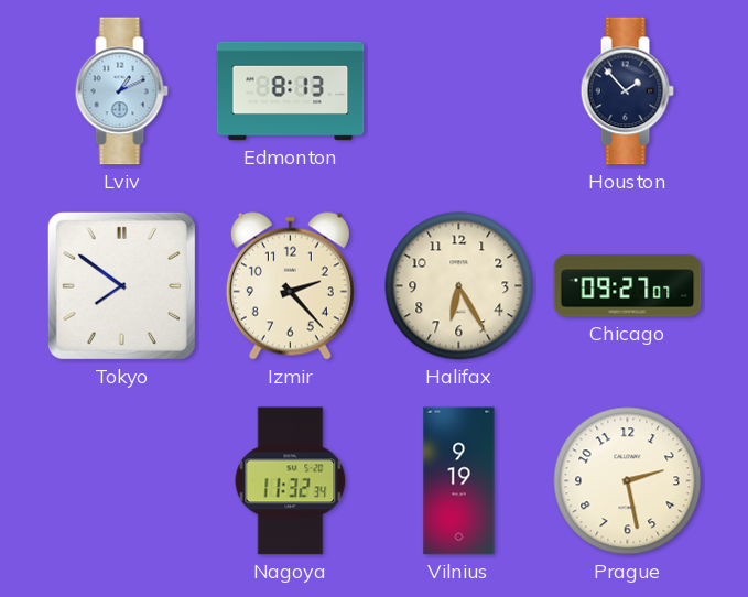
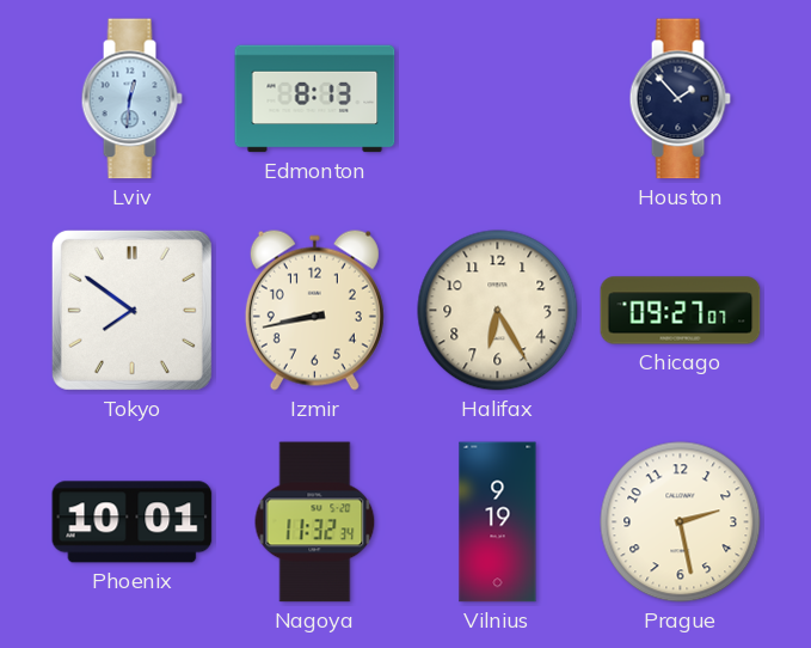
Lviv: 1:11 -> 12:31
Izmir: 2:23 -> 8:43
Phoenix: none -> 10:01
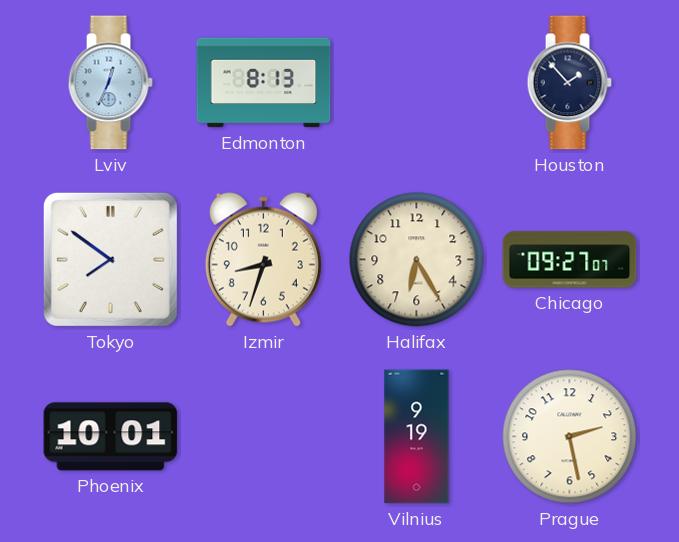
Lviv: 12:31 -> 12:34
Izmir: 8:43 -> 8:33
Nagoya: 11:32 -> none
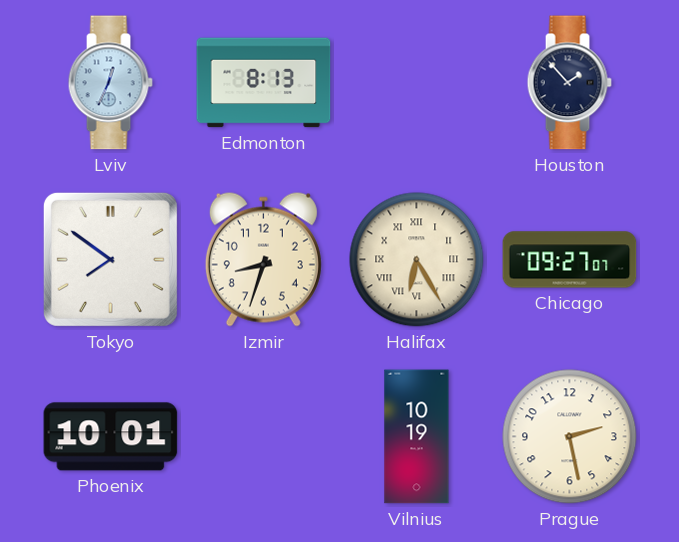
Halifax numerals: Arabic -> Roman
Vilnius: 9:19 -> 10:19
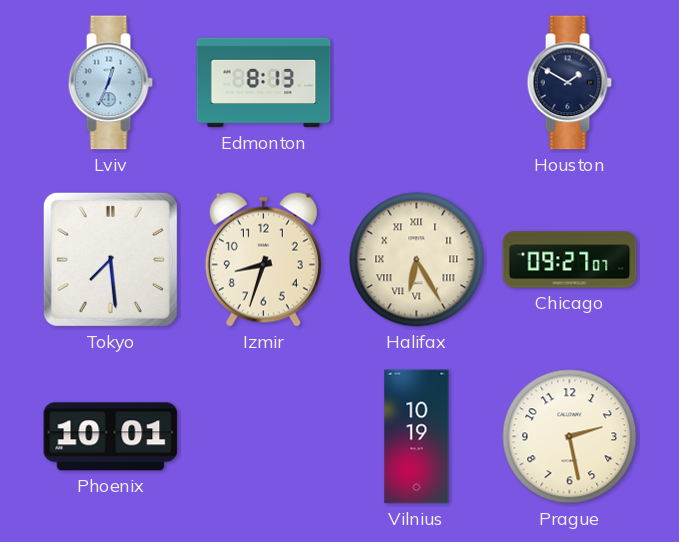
Houston: 1:53 -> 1:50
Tokyo: 7:51 -> 7:29
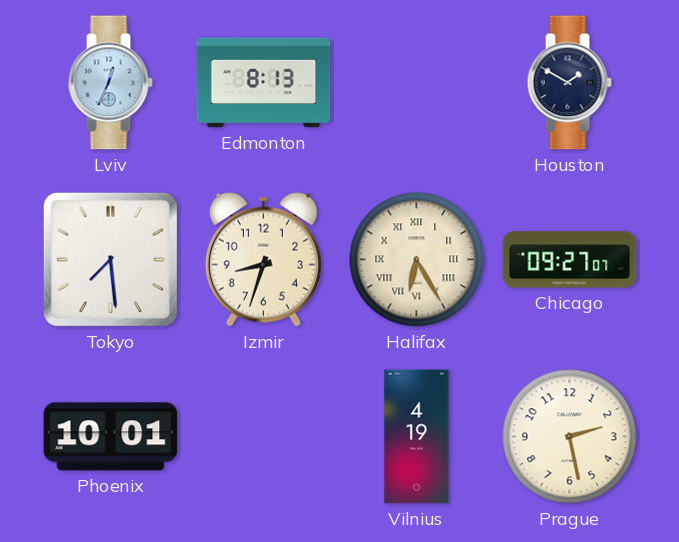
Vilnius: 10:19 -> 4:19
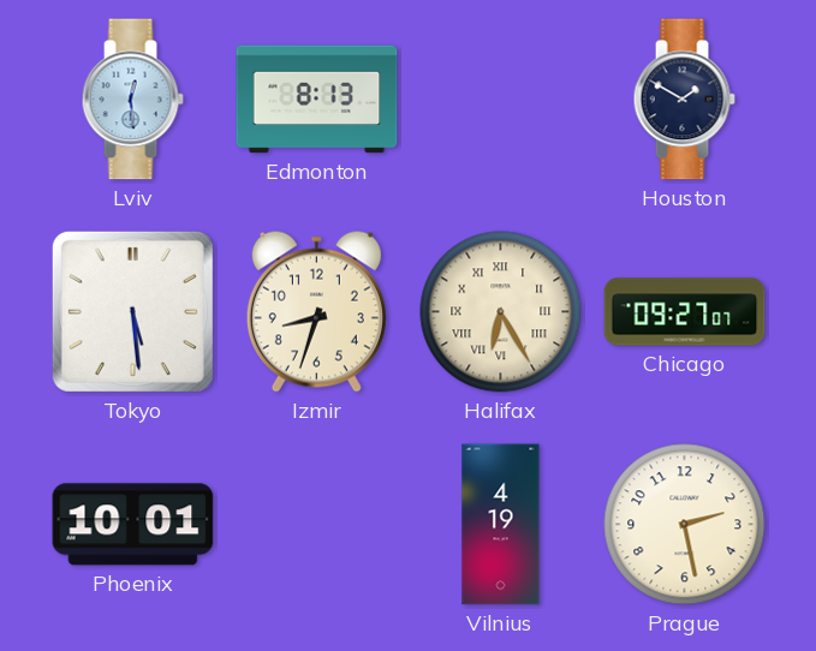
Lviv: 12:34 -> 12:29
Tokyo: 7:29 -> 5:29
